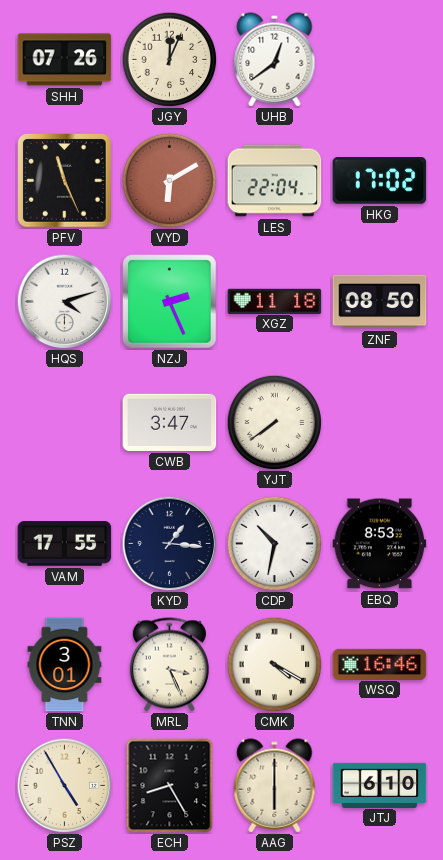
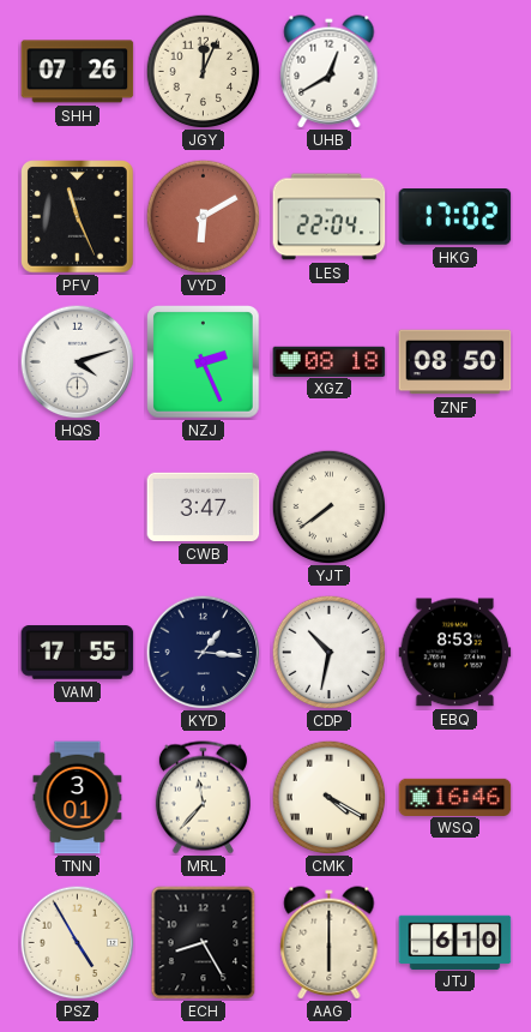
UHB: 12:39 -> 12:40
XGZ: 11:18 -> 08:18
MRL: 3:26 -> 11:37
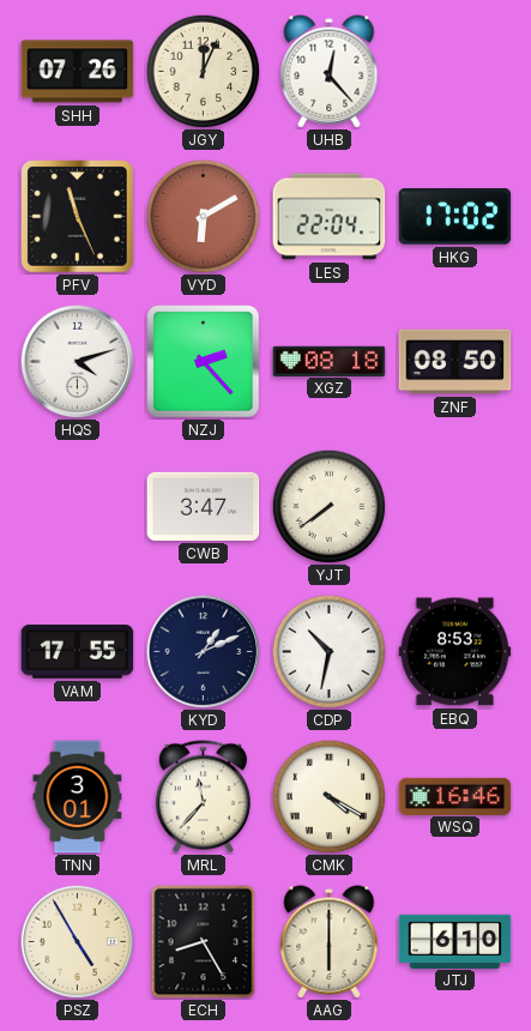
UHB: 12:40 -> 12:23
NZJ: 2:26 -> 2:23
KYD: 1:16 -> 1:11
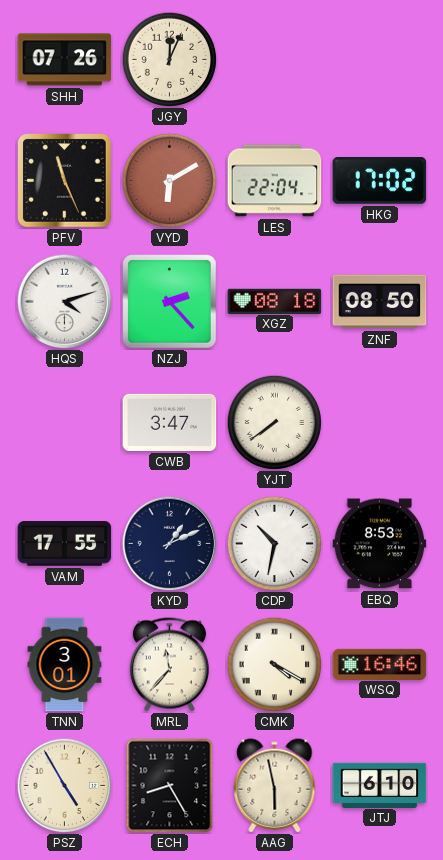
UHB: 12:23 -> none
AAG: 6:00 -> 5:58
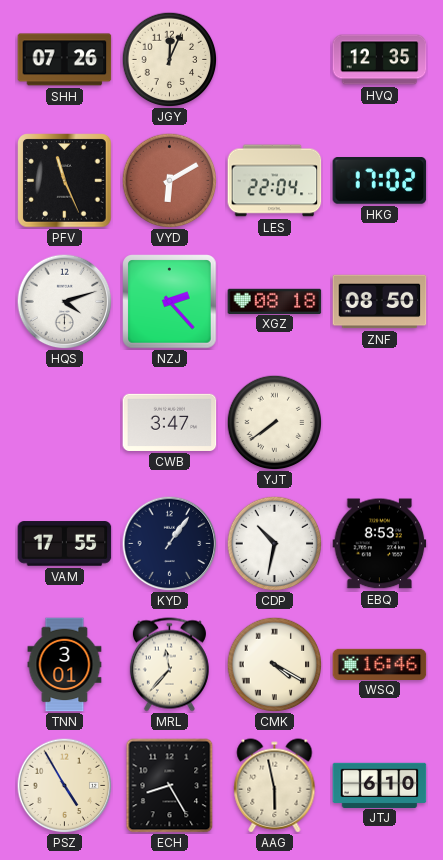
HVQ: none -> 12:35
KYD: 1:11 -> 1:06
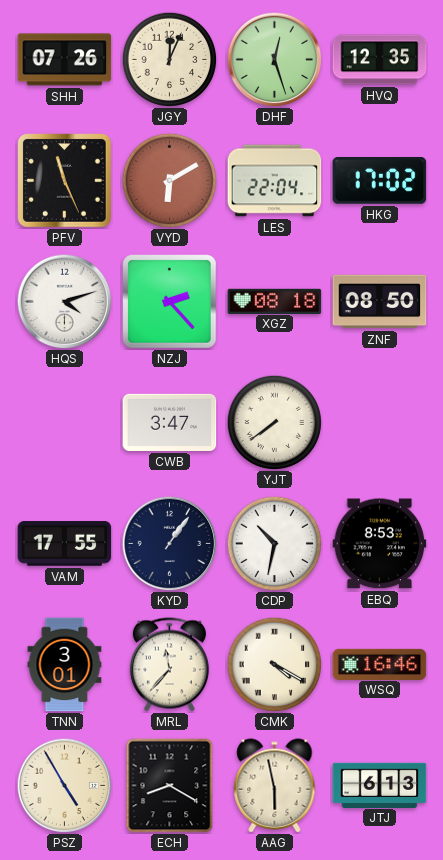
DHF: none -> 12:27
ECH: 8:25 -> 8:20
JTJ: 6:10 -> 6:13
